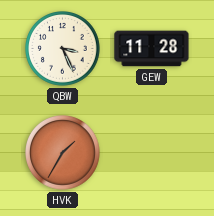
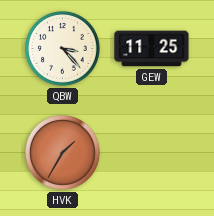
QBW: 3:26 -> 3:23
GEW: 11:28 -> 11:25
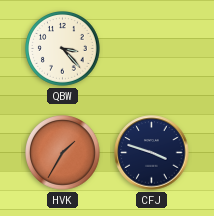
GEW: 11:25 -> none
CFJ: none -> 3:48
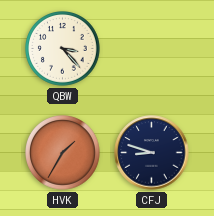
CFJ: 3:48 -> 8:48
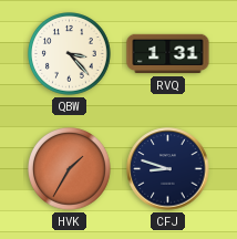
RVQ: none -> 1:31
